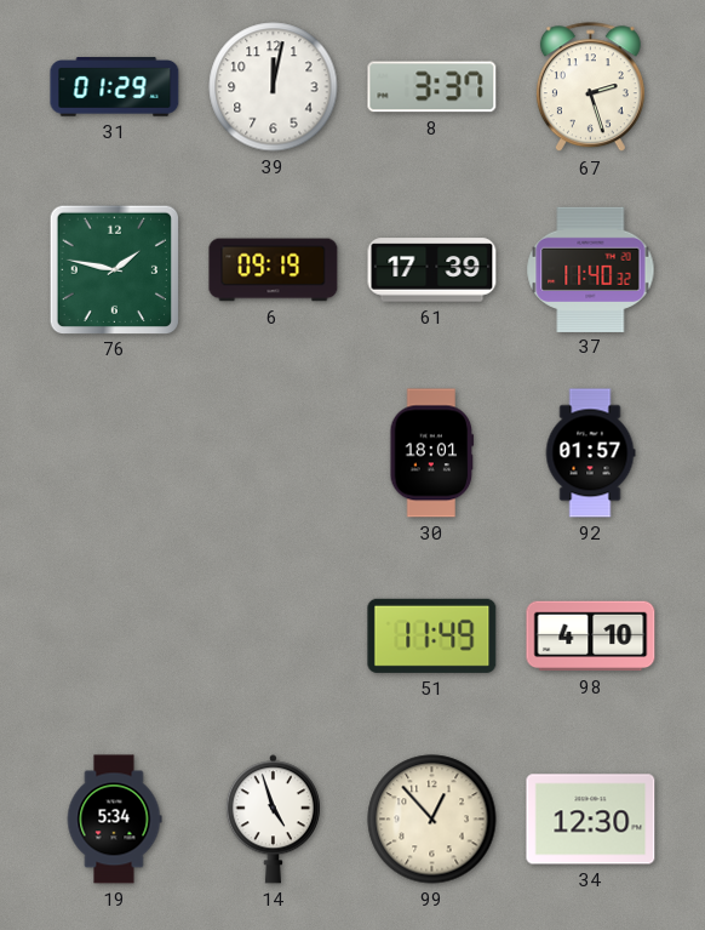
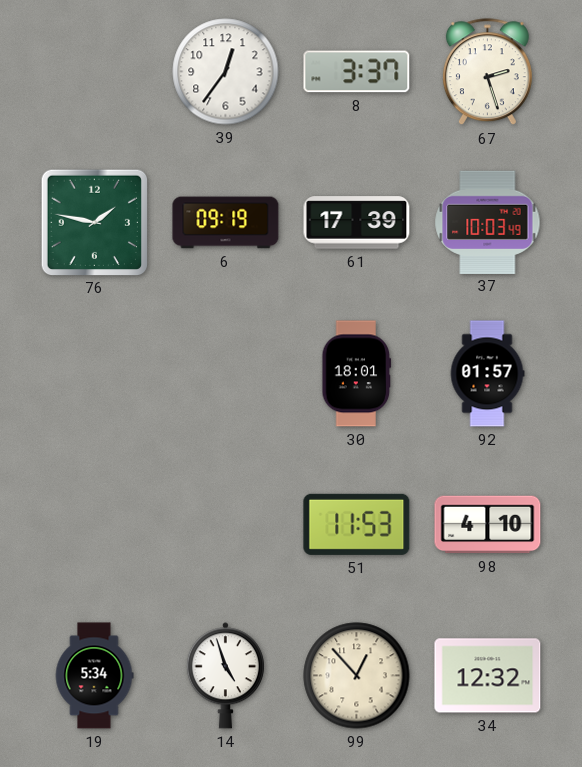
31: 01:29 -> none
39: 12:02 -> 12:36
37: 11:40 -> 10:03
51: 11:49 -> 11:53
34: 12:30 -> 12:32
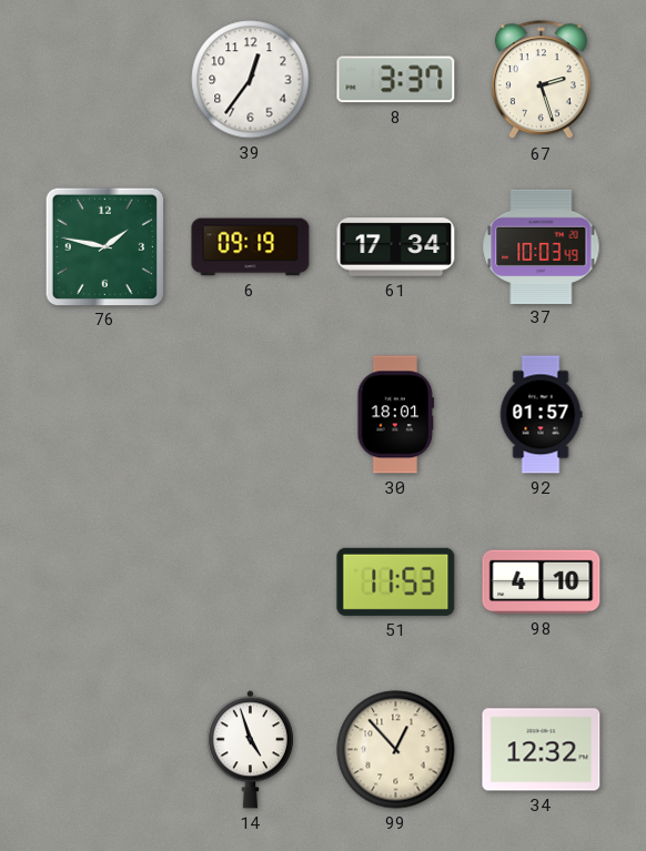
61: 17:39 -> 17:34
19: 5:34 -> none
